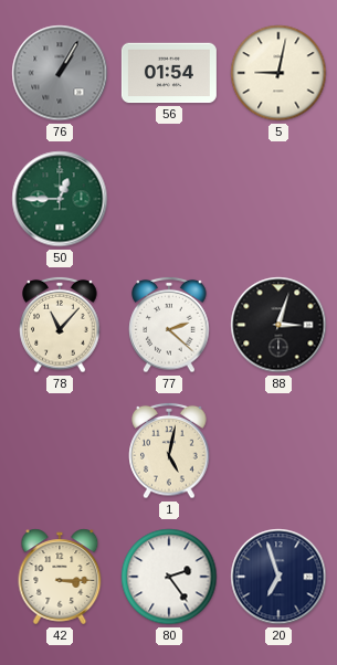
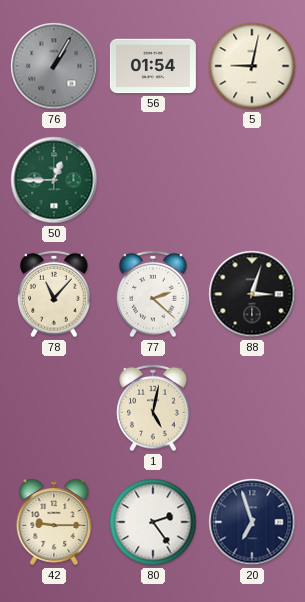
42: 3:15 -> 9:15
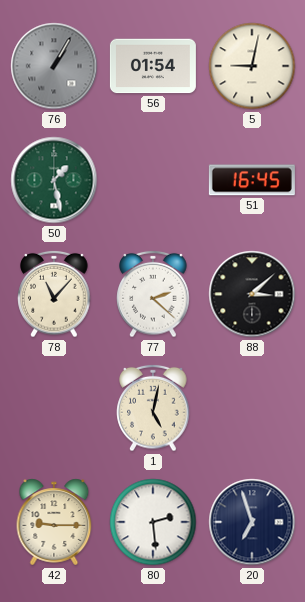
50: 12:45 -> 1:28
51: none -> 16:45
88: 3:03 -> 3:08
80: 2:24 -> 2:29
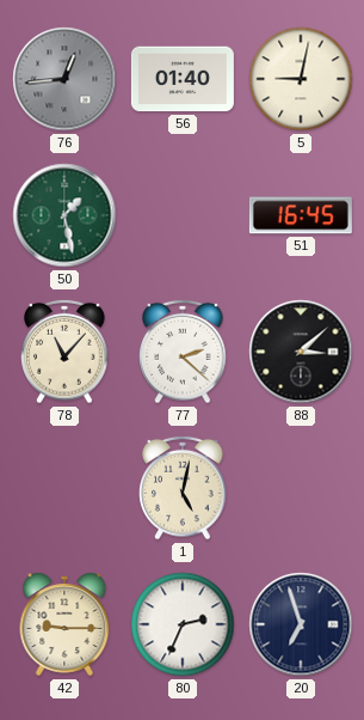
76: 1:05 -> 12:44
56: 01:54 -> 01:40
80: 2:29 -> 2:34
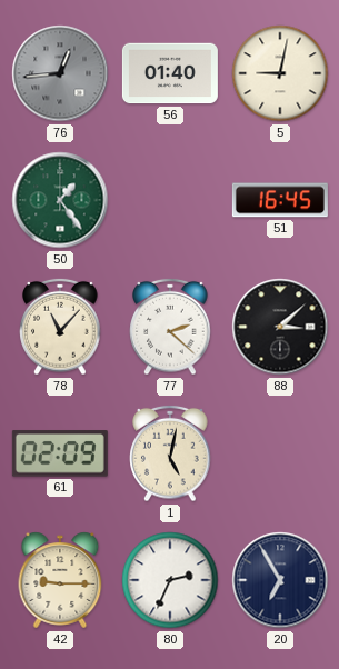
50: 1:28 -> 1:24
61: none -> 02:09
20: 6:57 -> 6:55
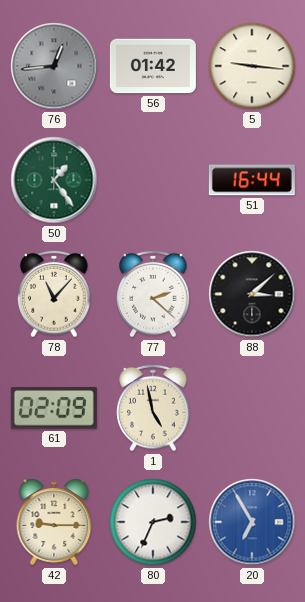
56: 01:40 -> 01:42
5: 9:02 -> 9:16
51: 16:45 -> 16:44
1: 5:02 -> 4:58
20 dial: navy -> blue
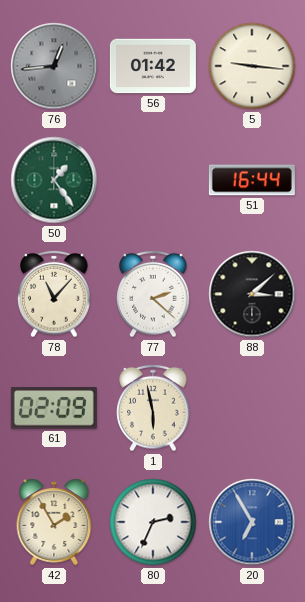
1: 4:58 -> 5:58
42: 9:15 -> 1:55
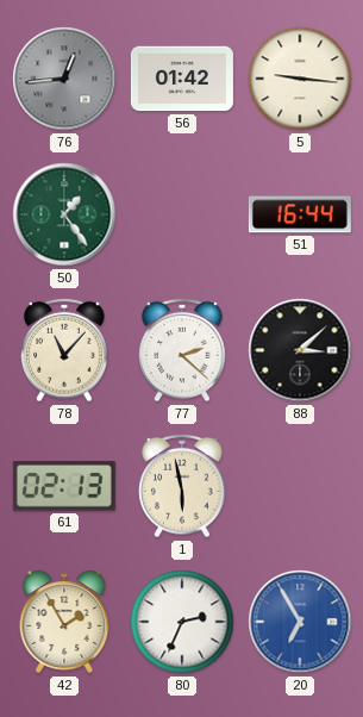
61: 02:09 -> 02:13
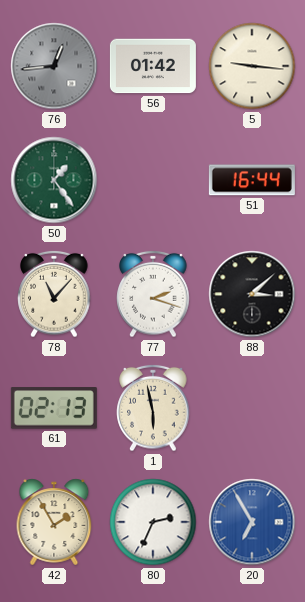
77: 2:22 -> 2:18
